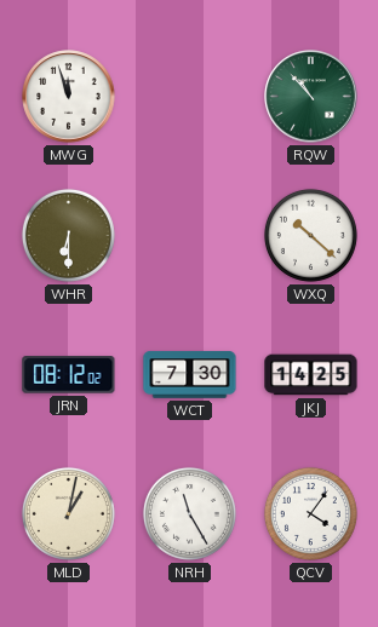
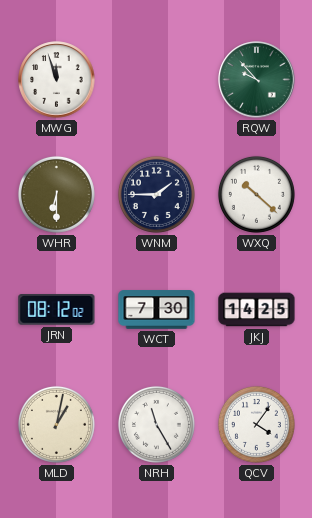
RQW: 10:53 -> 9:53
WNM: none -> 1:45
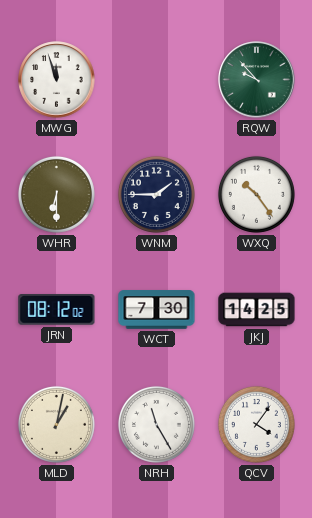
WXQ: 10:22 -> 10:24
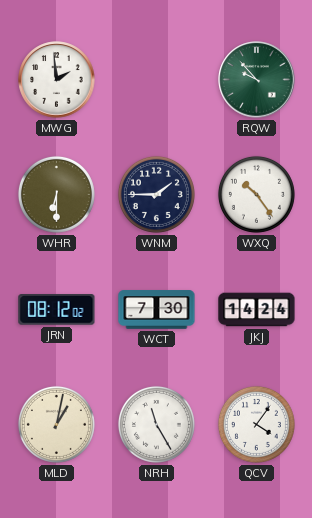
MWG: 11:57 -> 1:59
JKJ: 14:25 -> 14:24
